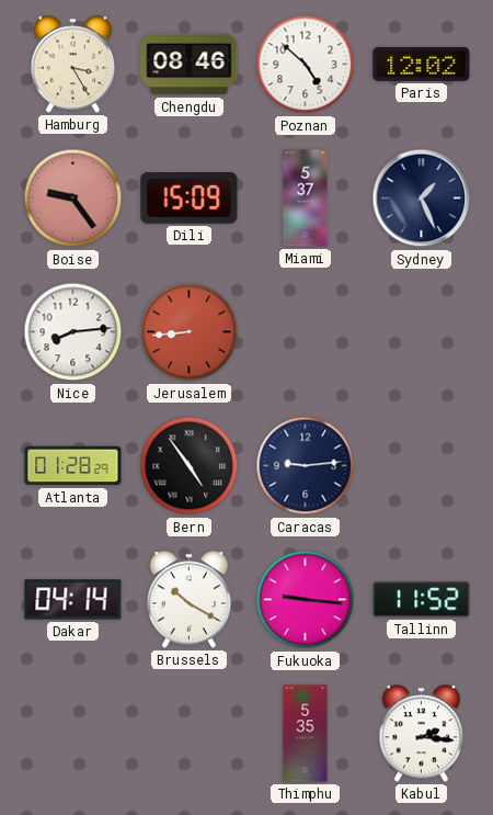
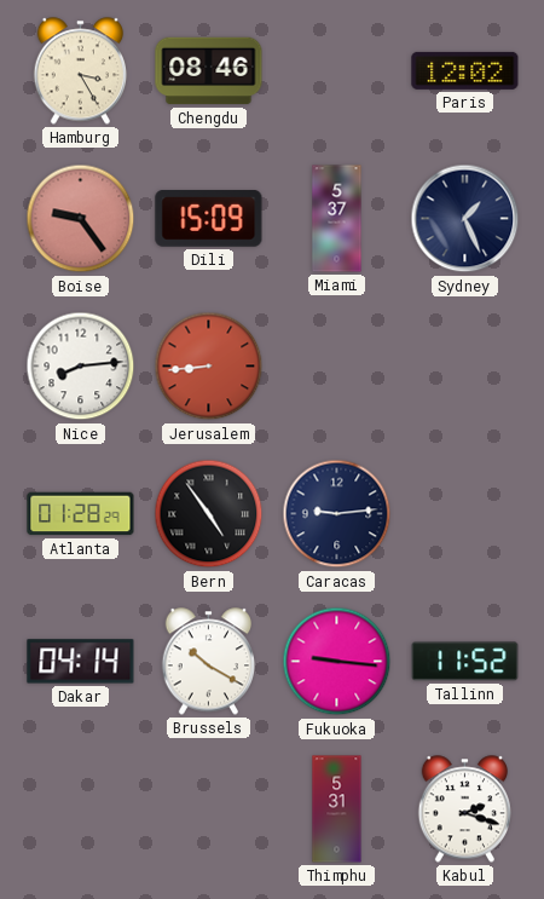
Poznan: 4:52 -> none
Thimphu: 5:35 -> 5:31
Kabul: 2:16 -> 2:18
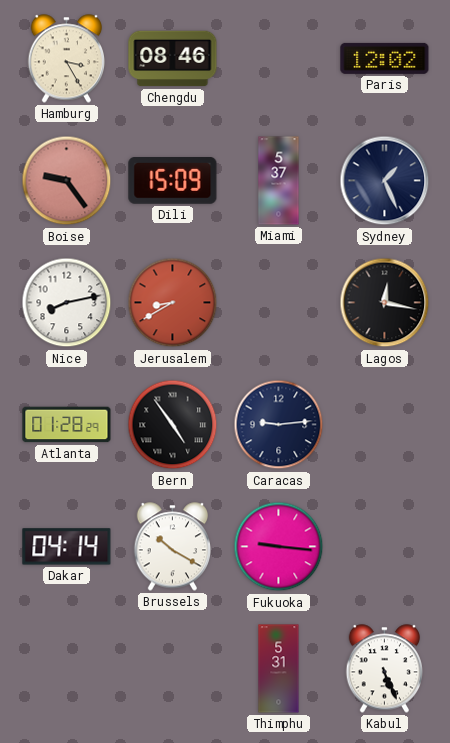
Nice: 8:14 -> 8:13
Jerusalem: 8:44 -> 8:40
Lagos: none -> 12:17
Tallinn: 11:52 -> none
Kabul: 2:18 -> 5:26
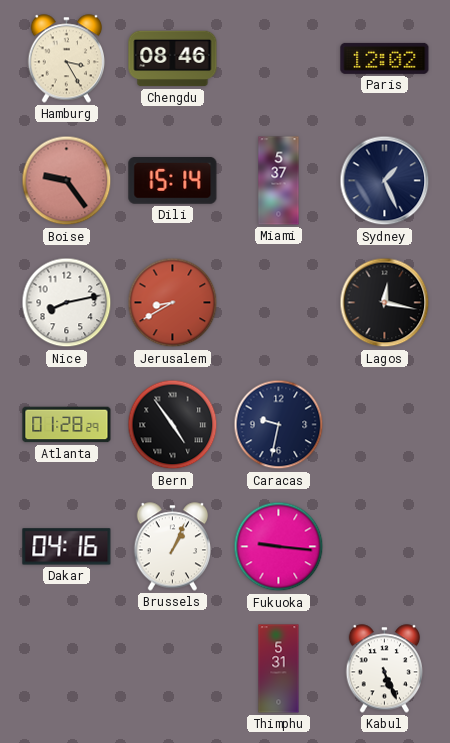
Dili: 15:09 -> 15:14
Caracas: 9:14 -> 9:32
Dakar: 04:14 -> 04:16
Brussels: 10:20 -> 1:04
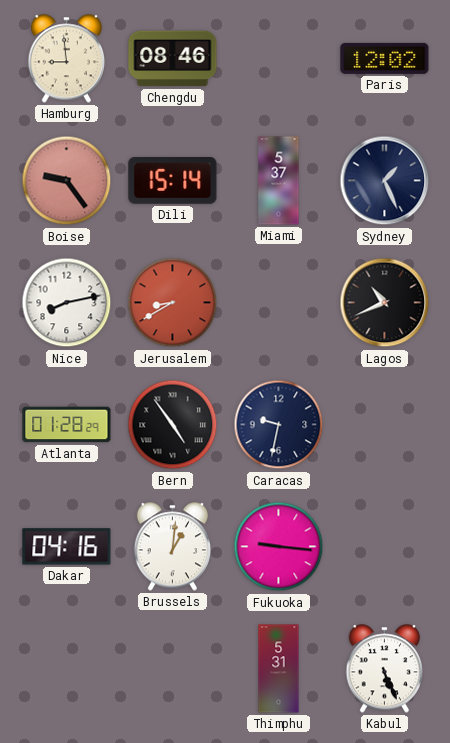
Hamburg: 3:25 -> 8:59
Lagos: 12:17 -> 10:41
Brussels: 1:04 -> 1:01
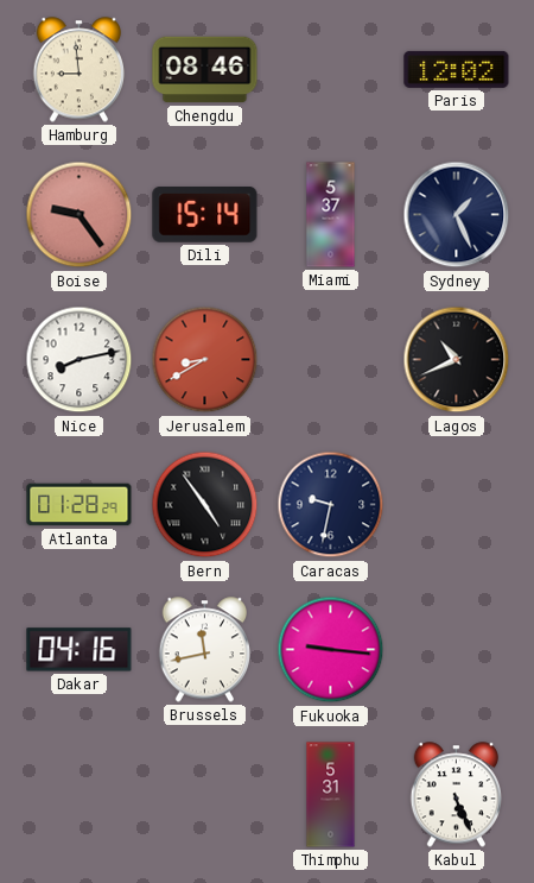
Brussels: 1:01 -> 11:43
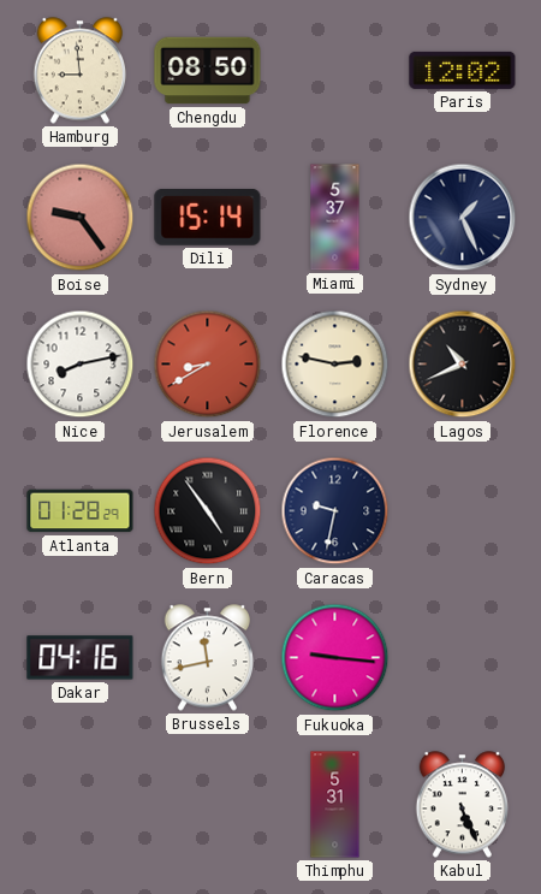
Chengdu: 08:46 -> 08:50
Florence: none -> 2:47
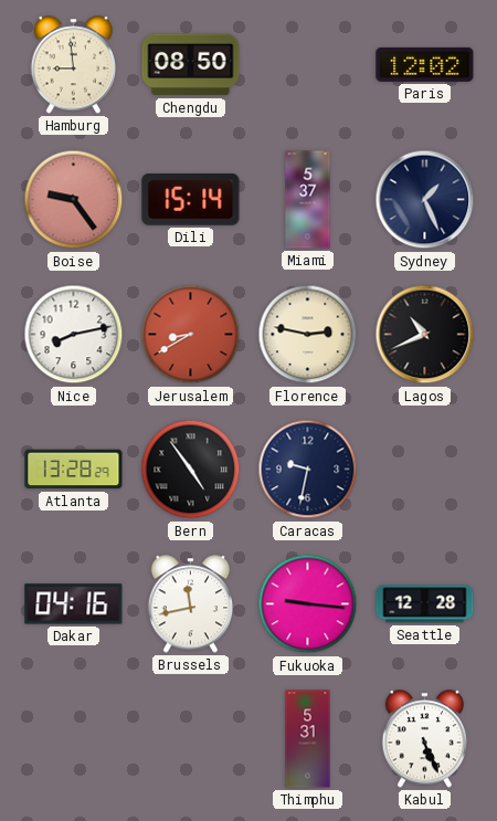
Atlanta: 01:28 -> 13:28
Seattle: none -> 12:28
